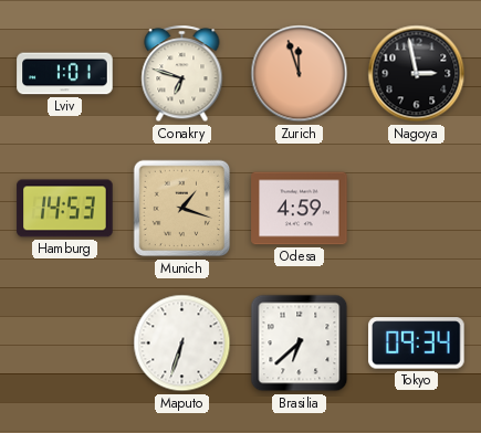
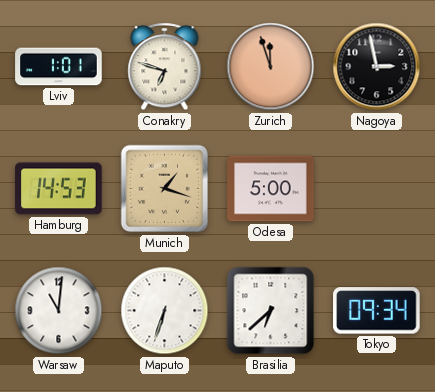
Odesa: 4:59 -> 5:00
Warsaw: none -> 11:01
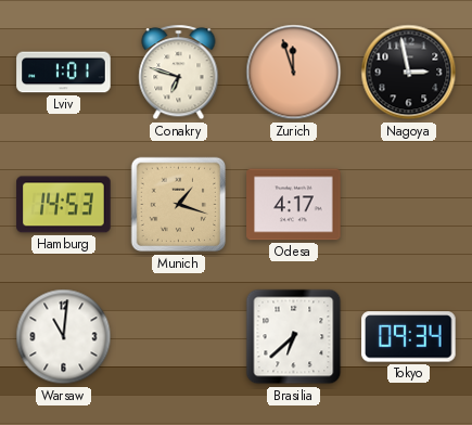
Odesa: 5:00 -> 4:17
Maputo: 6:33 -> none
